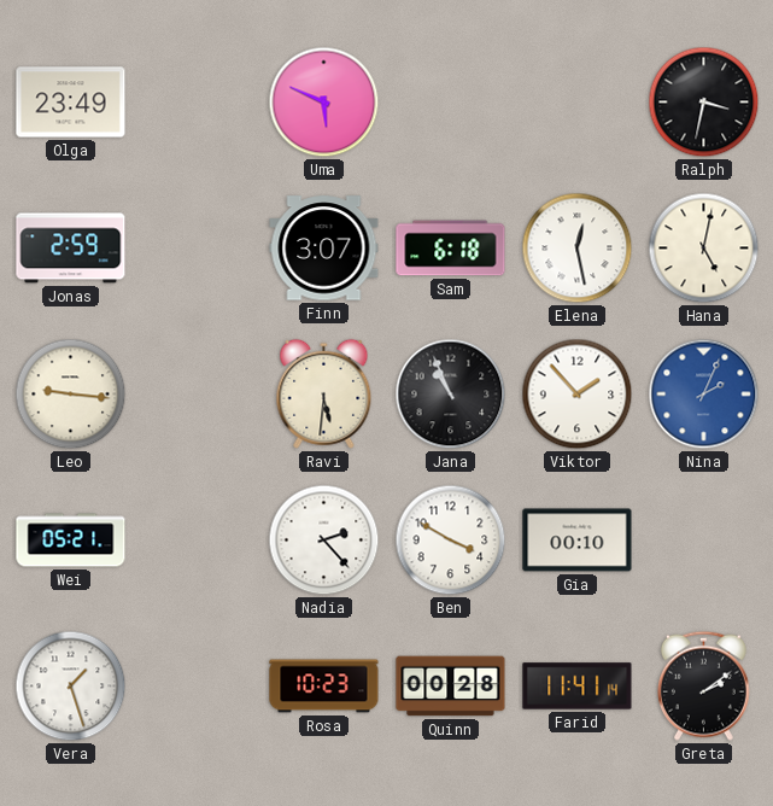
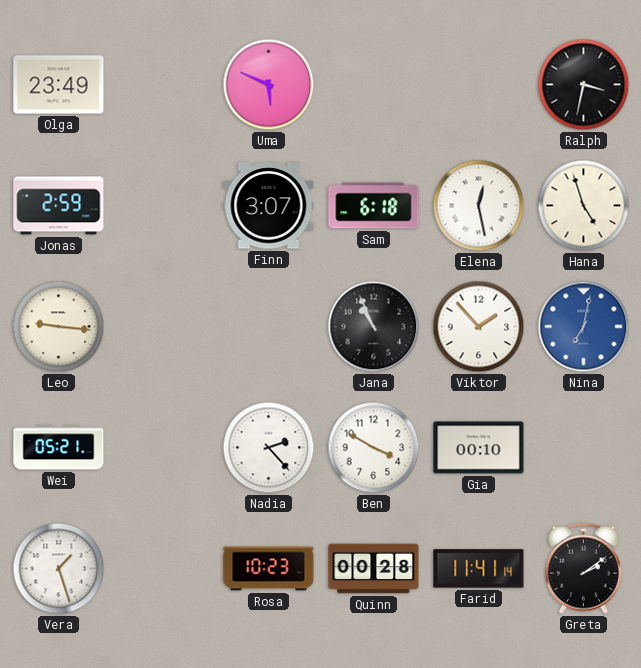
Hana: 5:02 -> 4:57
Ravi: 5:31 -> none
Nina: 2:04 -> 7:02
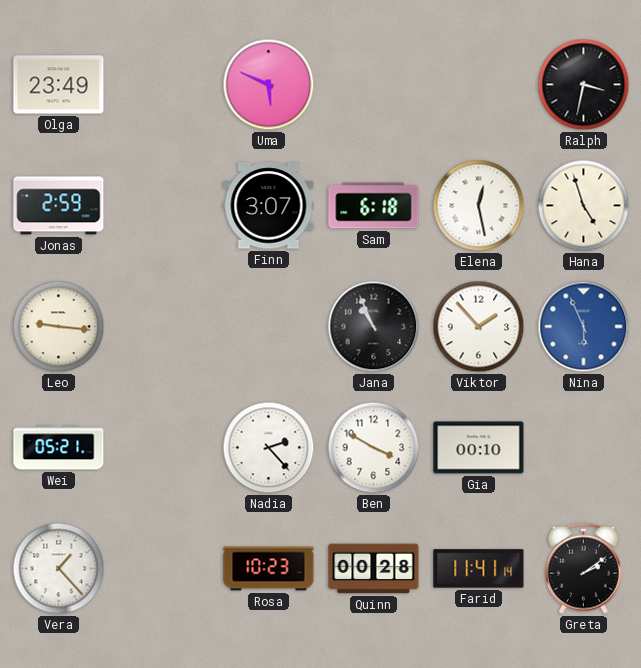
Nina: 7:02 -> 5:56
Vera: 1:27 -> 1:23
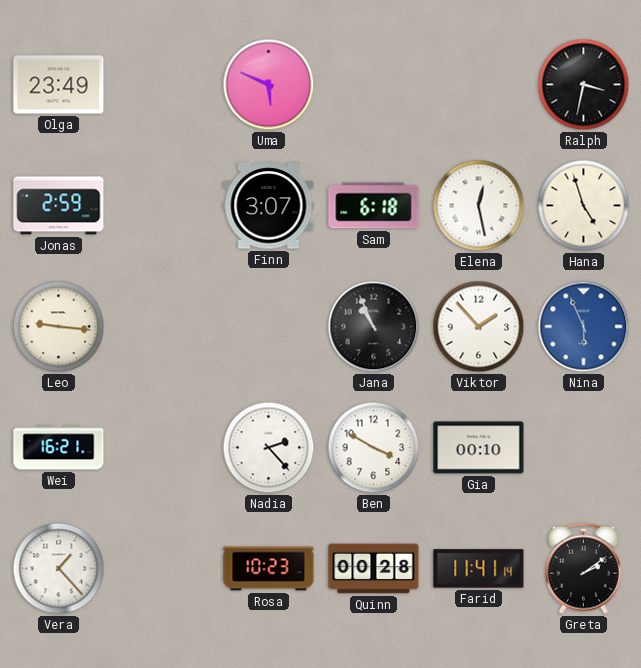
Wei: 05:21 -> 16:21
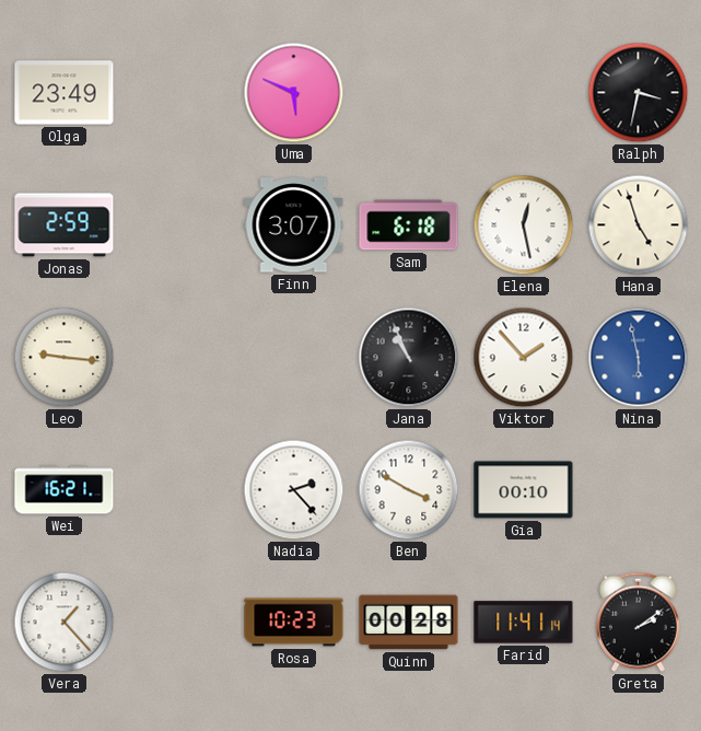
Nina: 5:56 -> 5:58
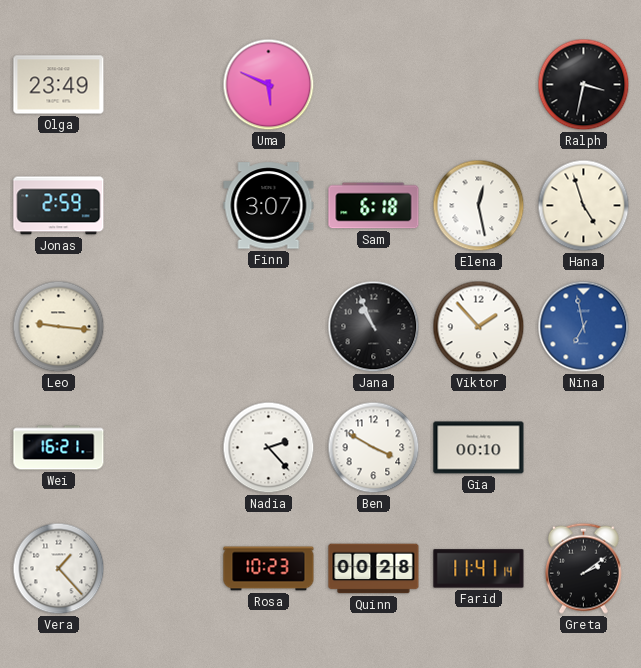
Nina: 5:58 -> 6:58
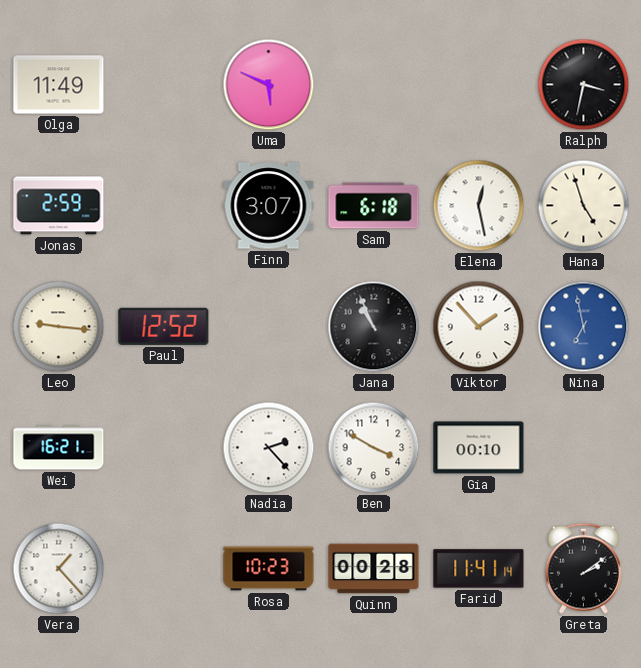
Olga: 23:49 -> 11:49
Paul: none -> 12:52
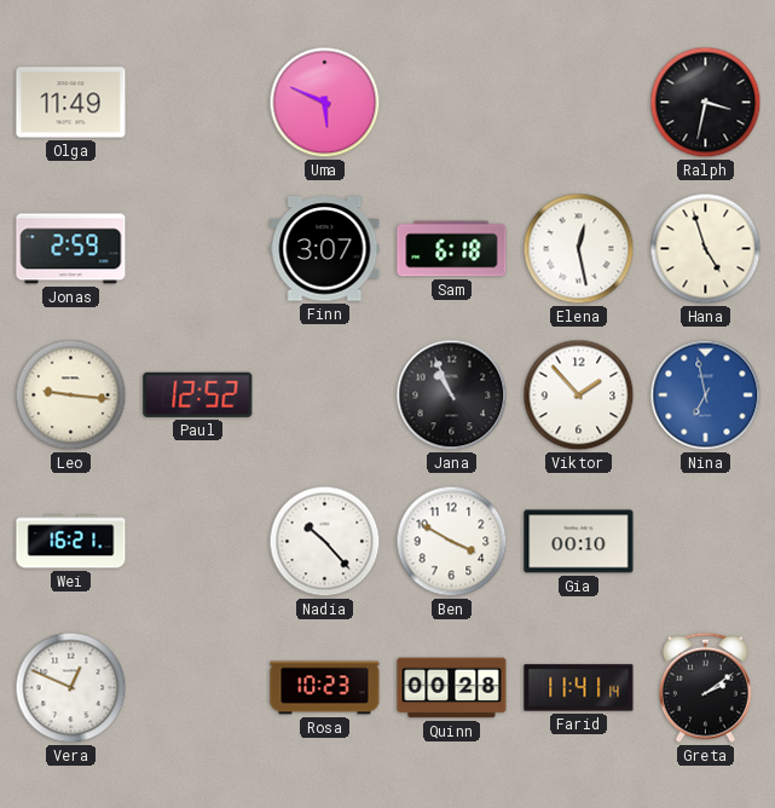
Nadia: 2:23 -> 10:23
Vera: 1:23 -> 12:49
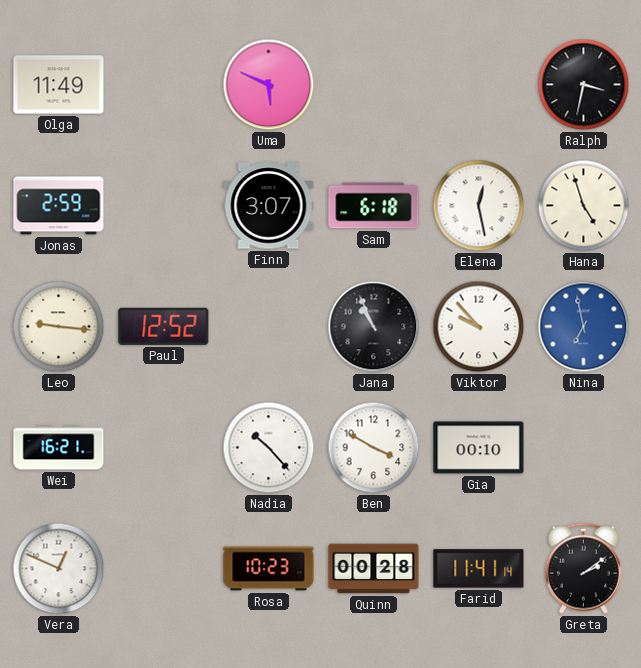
Viktor: 1:53 -> 9:53
